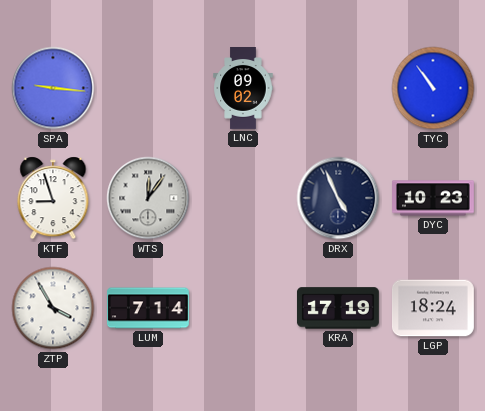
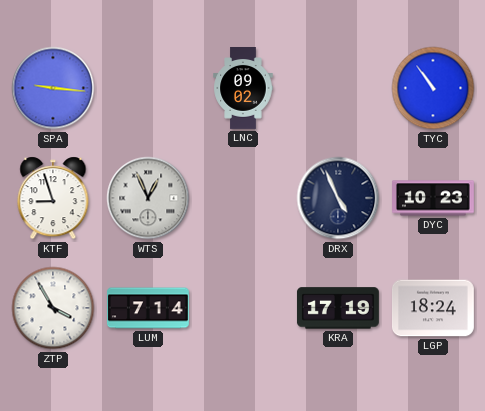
WTS: 12:06 -> 12:56
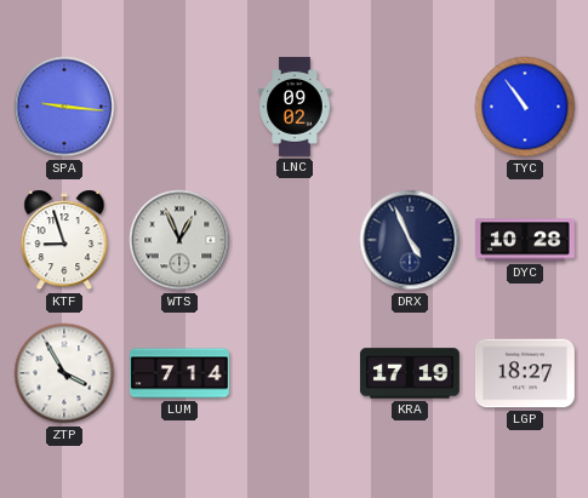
DYC: 10:23 -> 10:28
LGP: 18:24 -> 18:27
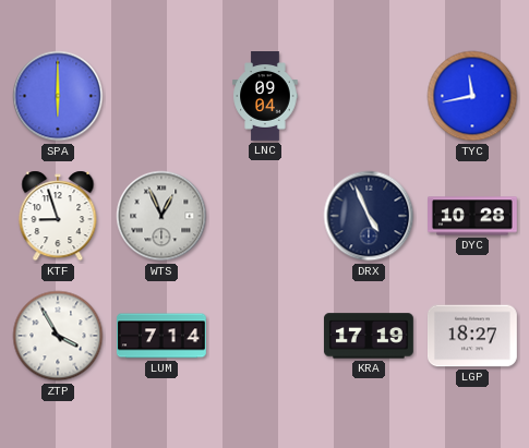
SPA: 9:16 -> 6:00
LNC: 09:02 -> 09:04
TYC: 10:54 -> 11:43
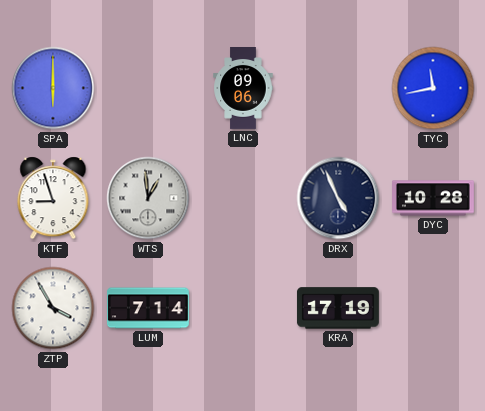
LNC: 09:04 -> 09:06
WTS: 12:56 -> 12:59
LGP: 18:27 -> none
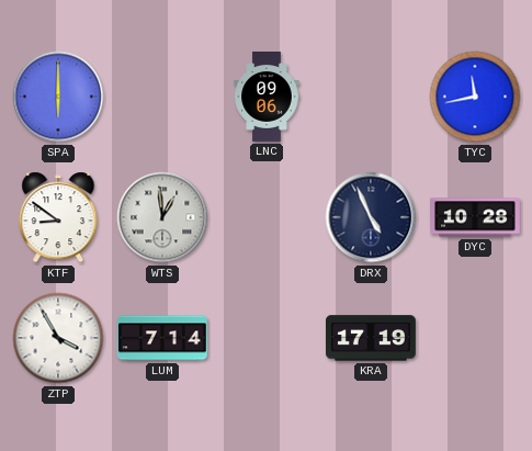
KTF: 8:57 -> 8:51
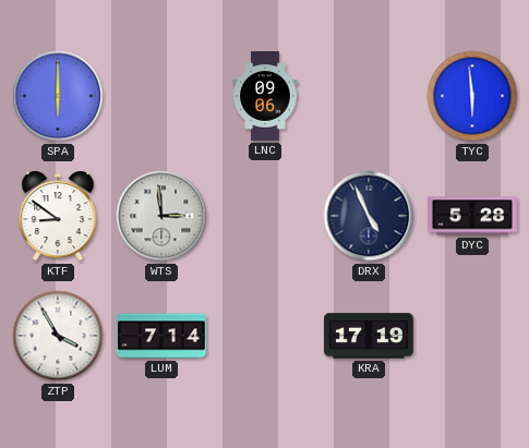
TYC: 11:43 -> 5:59
WTS: 12:59 -> 2:59
DYC: 10:28 -> 5:28
